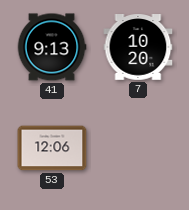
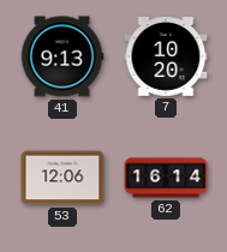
62: none -> 16:14
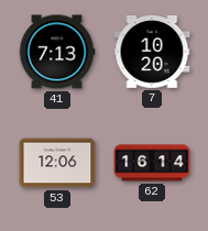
41: 9:13 -> 7:13
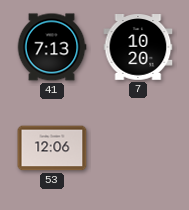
62: 16:14 -> none
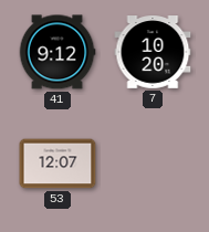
41: 7:13 -> 9:12
53: 12:06 -> 12:07
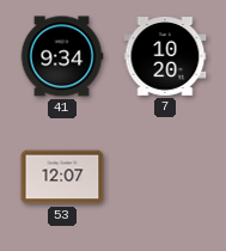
41: 9:12 -> 9:34
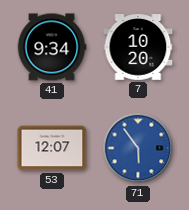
71: none -> 5:54
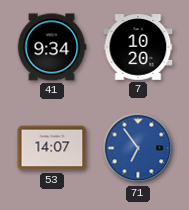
53: 12:07 -> 14:07
71: 5:54 -> 6:54
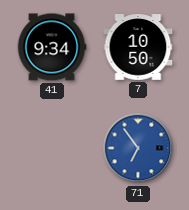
7: 10:20 -> 10:50
53: 14:07 -> none
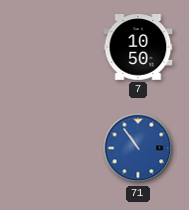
41: 9:34 -> none
71: 6:54 -> 10:54
